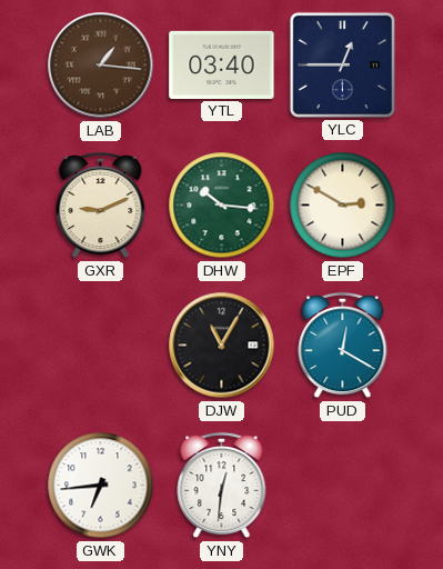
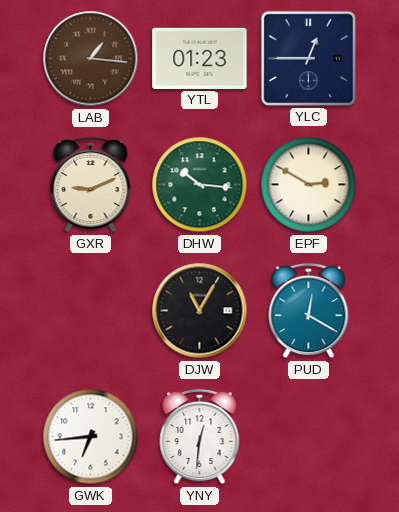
YTL: 03:40 -> 01:23
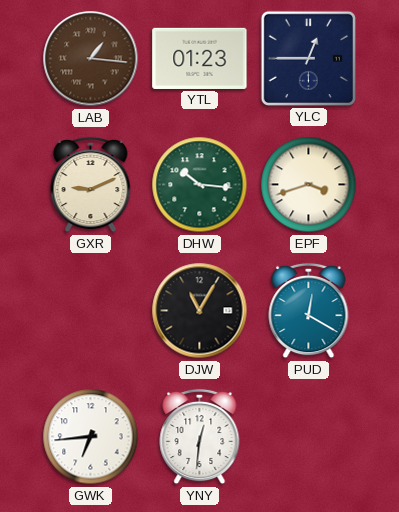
EPF: 2:50 -> 3:42
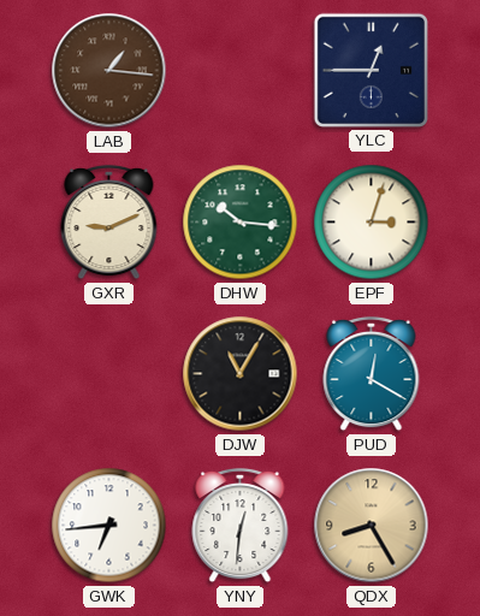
YTL: 01:23 -> none
EPF: 3:42 -> 3:03
QDX: none -> 8:25
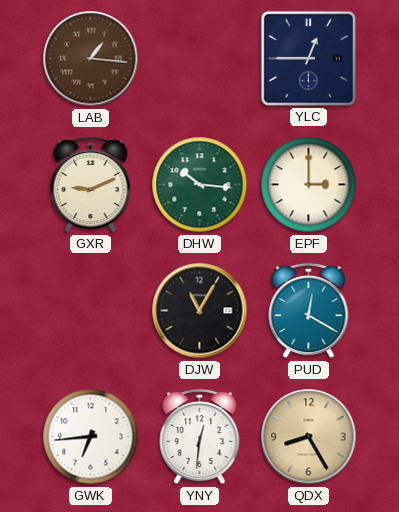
EPF: 3:03 -> 3:00
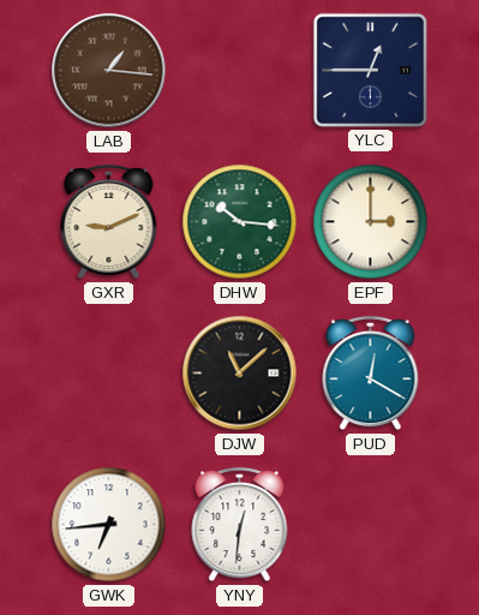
DJW: 11:05 -> 11:08
QDX: 8:25 -> none
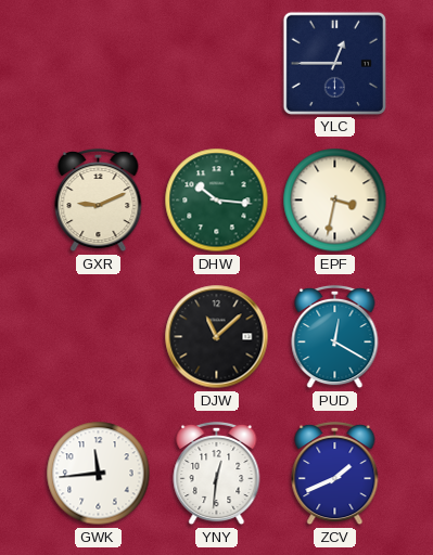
LAB: 1:16 -> none
EPF: 3:00 -> 3:32
GWK: 6:44 -> 11:44
ZCV: none -> 1:41
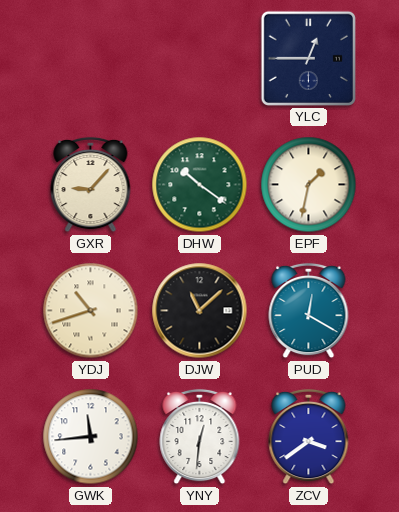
GXR: 9:11 -> 9:07
DHW: 10:16 -> 10:21
EPF: 3:32 -> 1:32
YDJ: none -> 10:42
ZCV: 1:41 -> 3:39
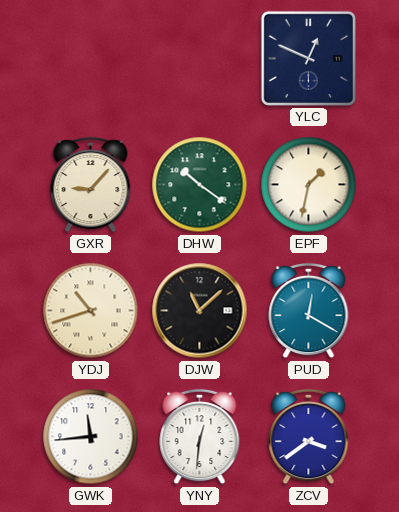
YLC: 12:45 -> 12:49
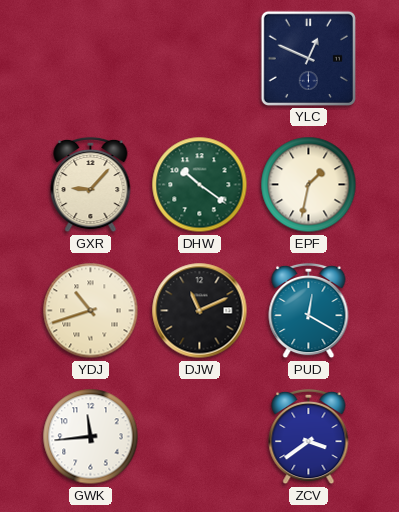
DJW: 11:08 -> 11:11
YNY: 12:31 -> none
